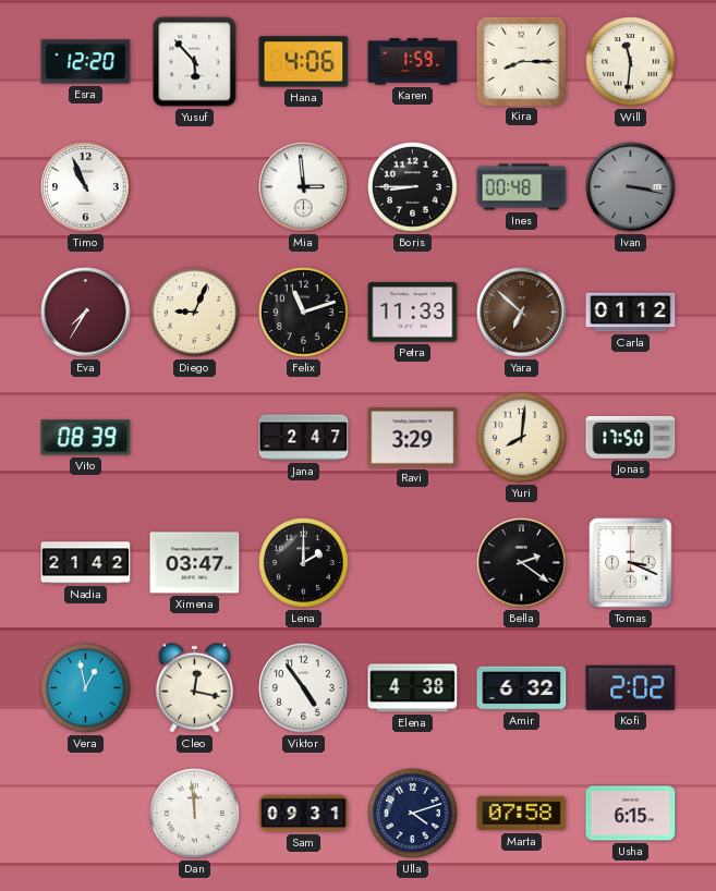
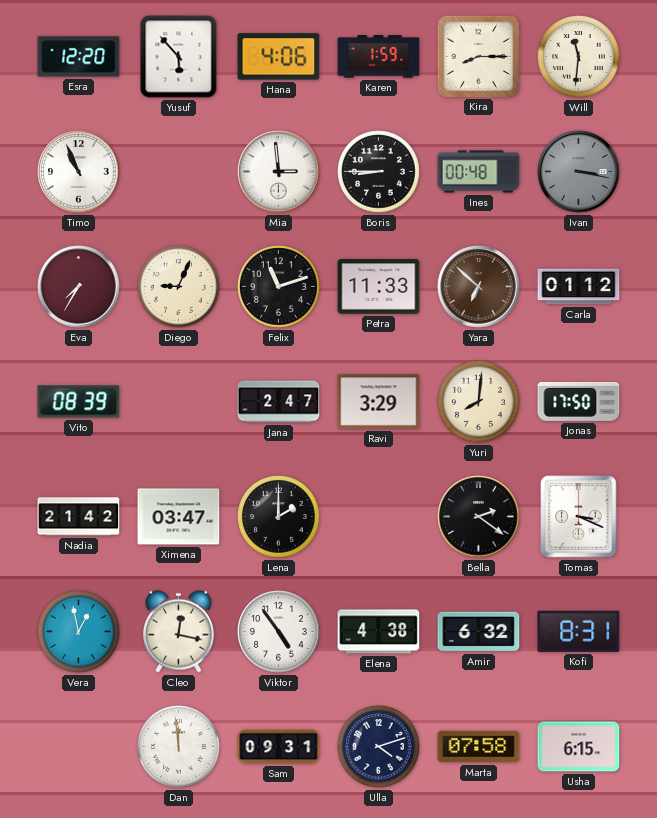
Kofi: 2:02 -> 8:31
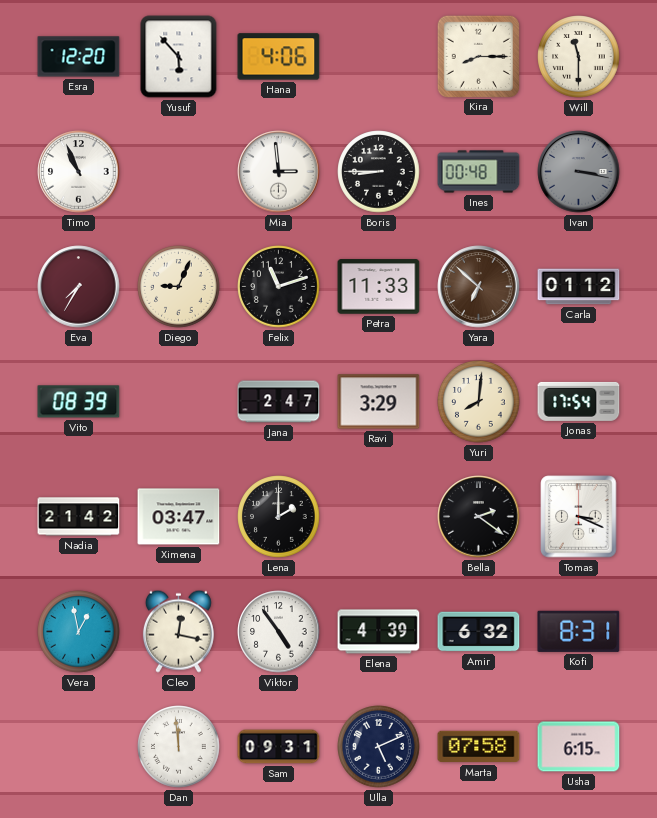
Karen: 1:59 -> none
Will: 11:31 -> 11:30
Jonas: 17:50 -> 17:54
Elena: 4:38 -> 4:39
Ulla: 4:12 -> 5:11
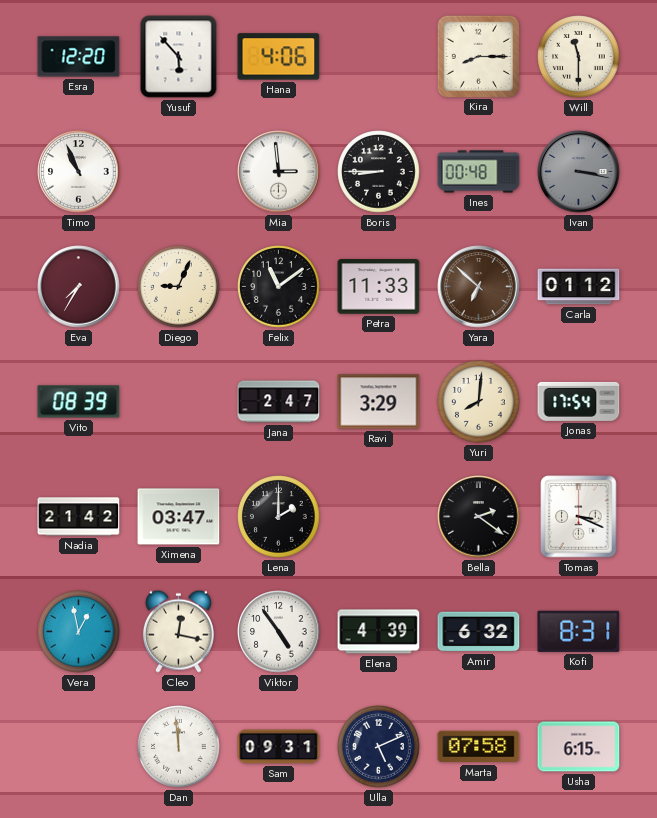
Felix: 11:12 -> 11:09
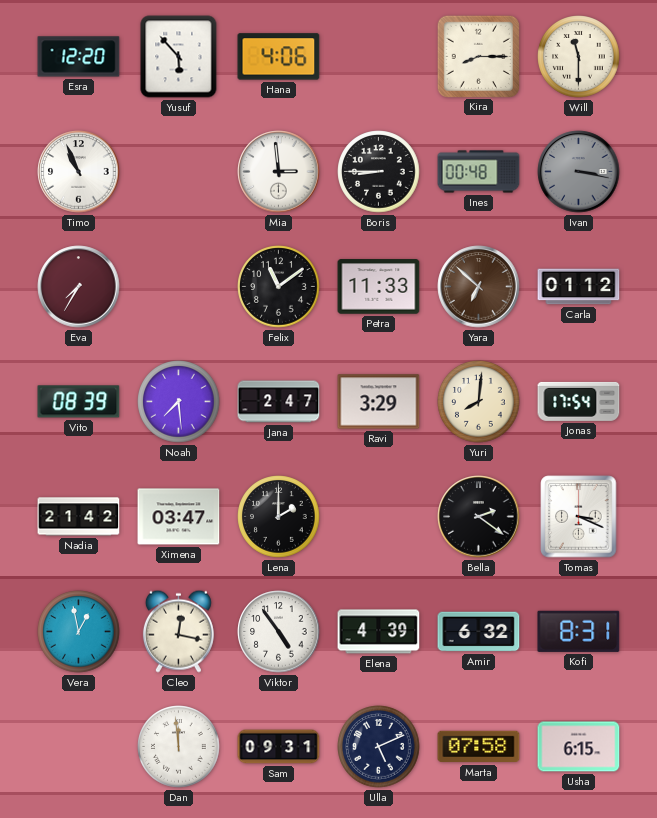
Diego: 9:04 -> none
Noah: none -> 7:29
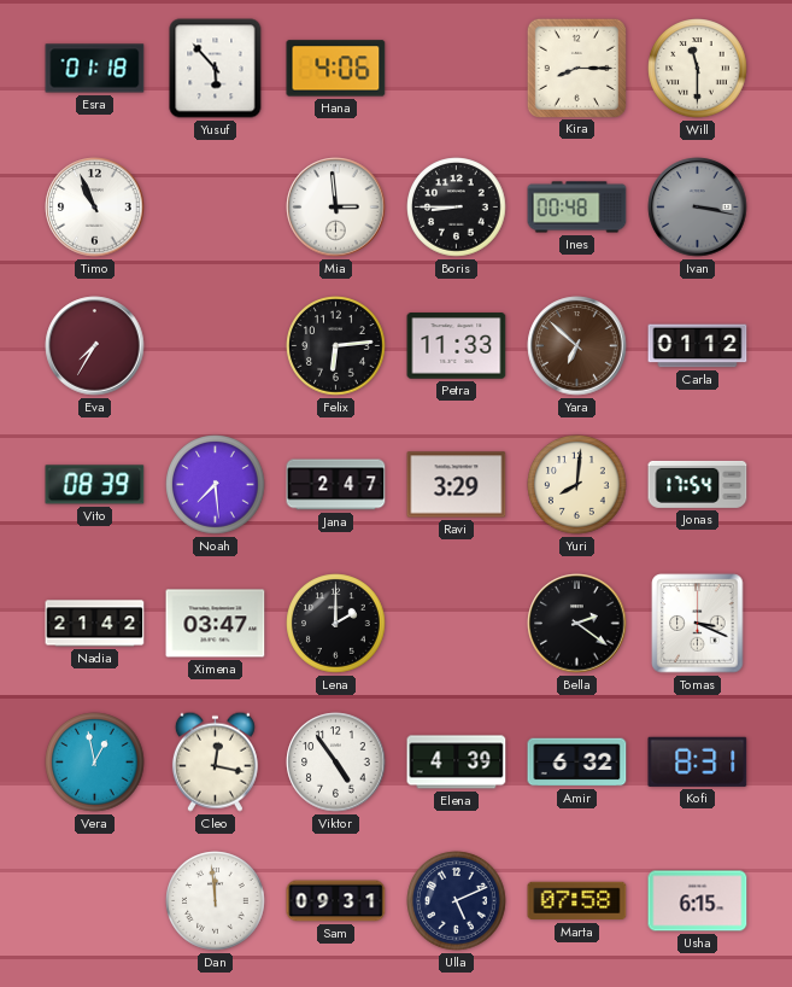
Esra: 12:20 -> 01:18
Felix: 11:09 -> 6:14
